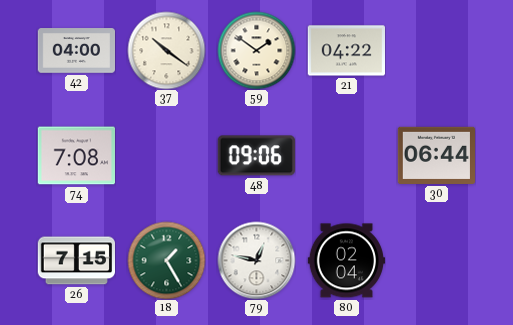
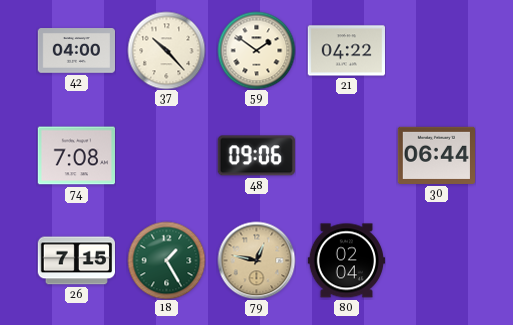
37: 10:21 -> 10:23
79 dial: white -> champagne
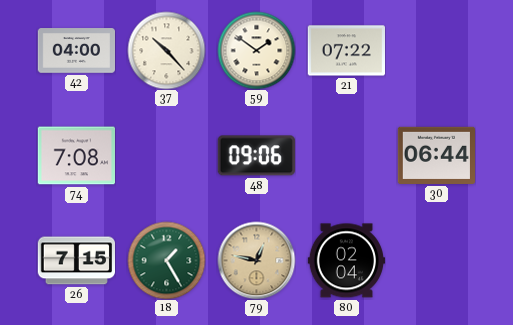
21: 04:22 -> 07:22
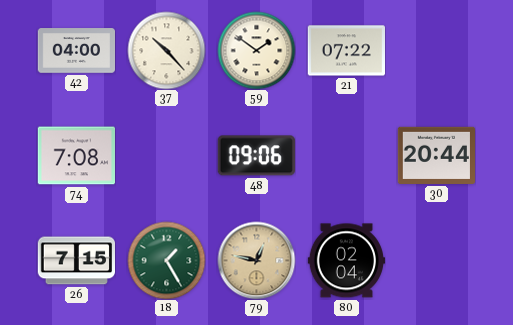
30: 06:44 -> 20:44
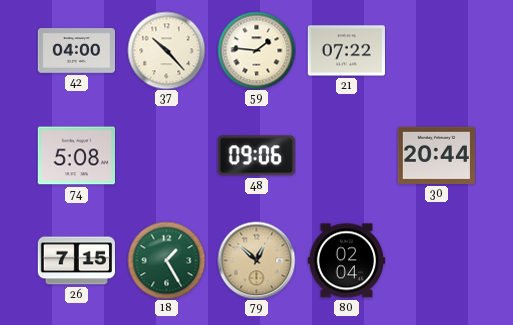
59: 1:51 -> 1:46
74: 7:08 -> 5:08
79: 12:47 -> 12:52
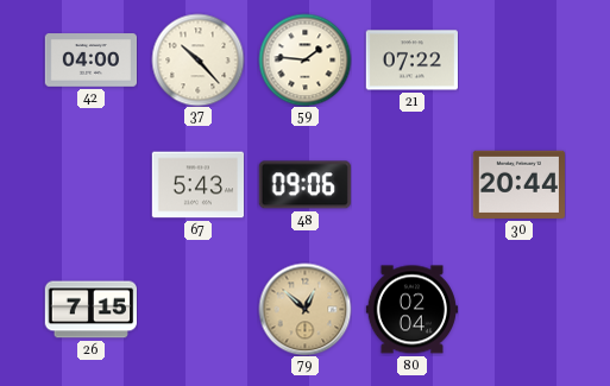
74: 5:08 -> none
67: none -> 5:43
18: 1:25 -> none
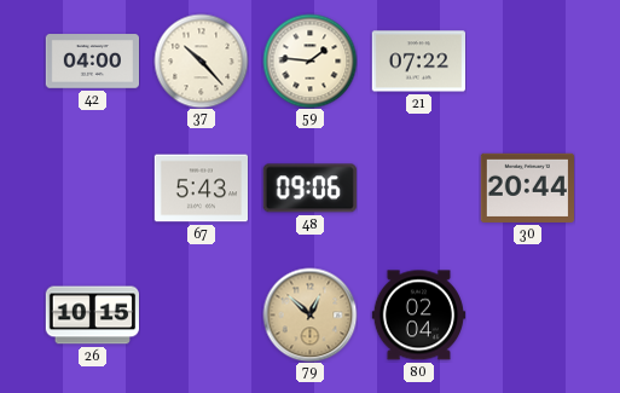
26: 7:15 -> 10:15
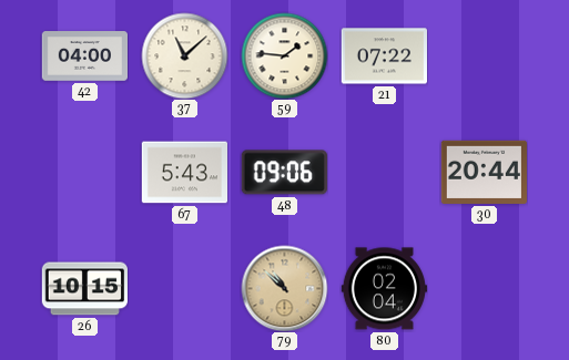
37: 10:23 -> 11:08
79: 12:52 -> 10:52
